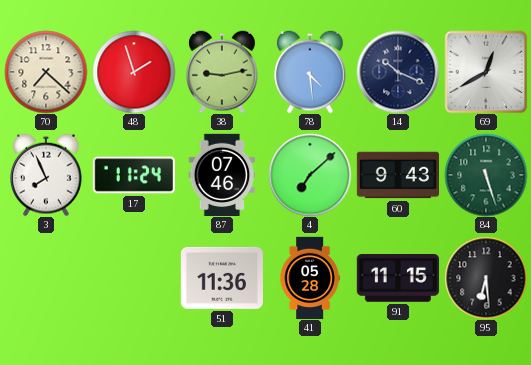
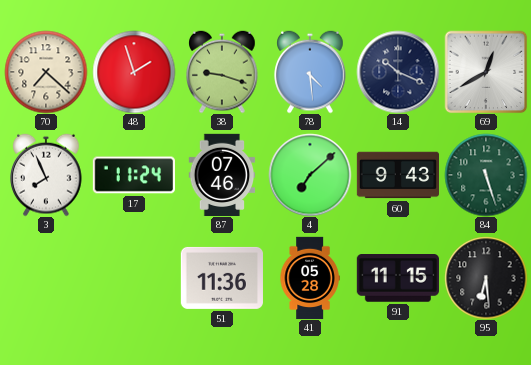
38: 9:13 -> 9:18
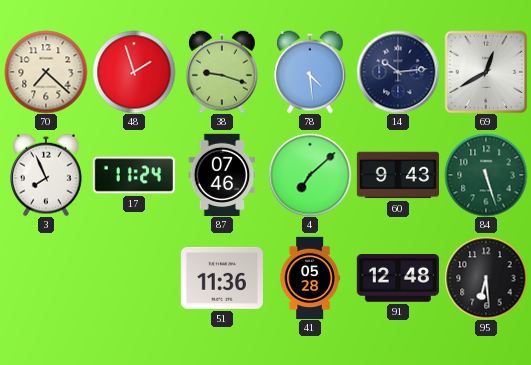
14: 10:19 -> 10:14
91: 11:15 -> 12:48
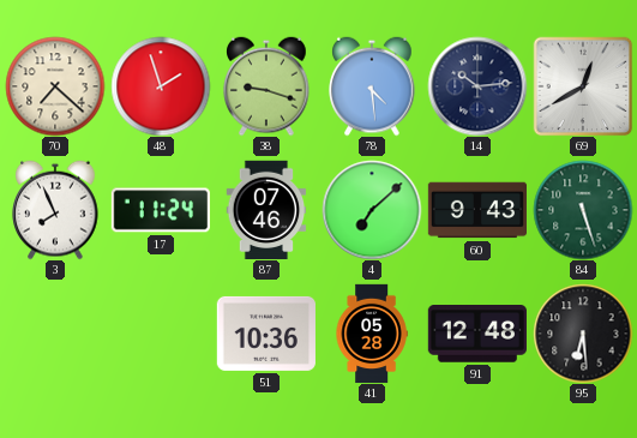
51: 11:36 -> 10:36
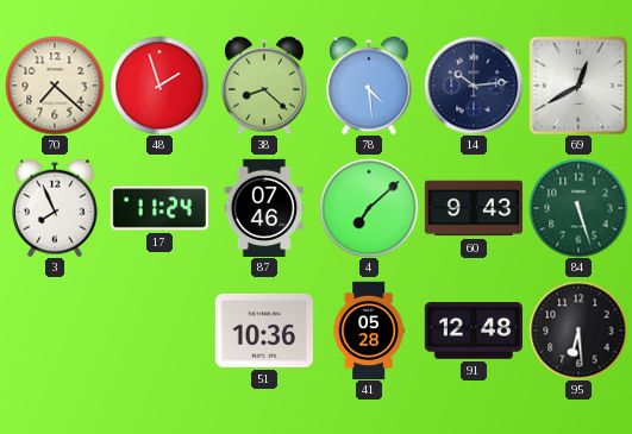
38: 9:18 -> 8:22
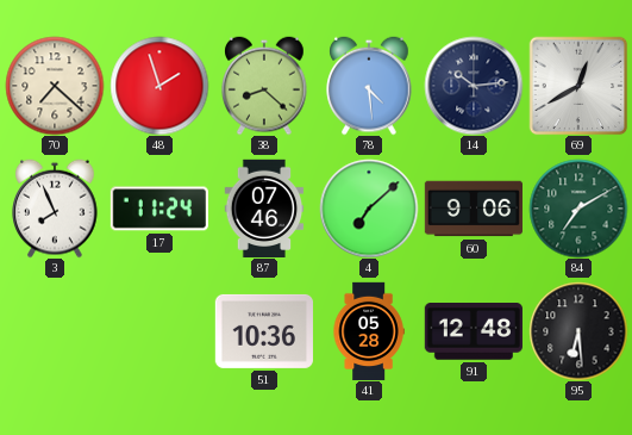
60: 9:43 -> 9:06
84: 5:27 -> 7:10
